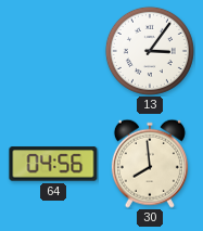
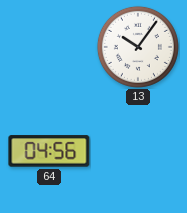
13: 3:06 -> 10:06
30: 7:59 -> none
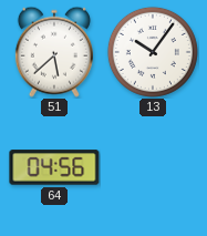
51: none -> 5:38
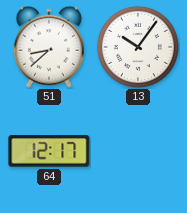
51: 5:38 -> 8:38
64: 04:56 -> 12:17
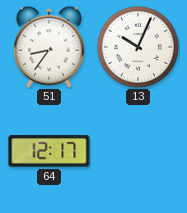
51: 8:38 -> 8:36
13: 10:06 -> 10:04
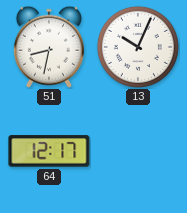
51: 8:36 -> 8:32
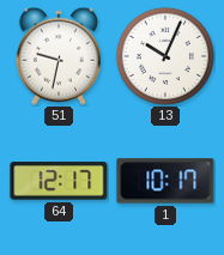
51: 8:32 -> 9:32
1: none -> 10:17
